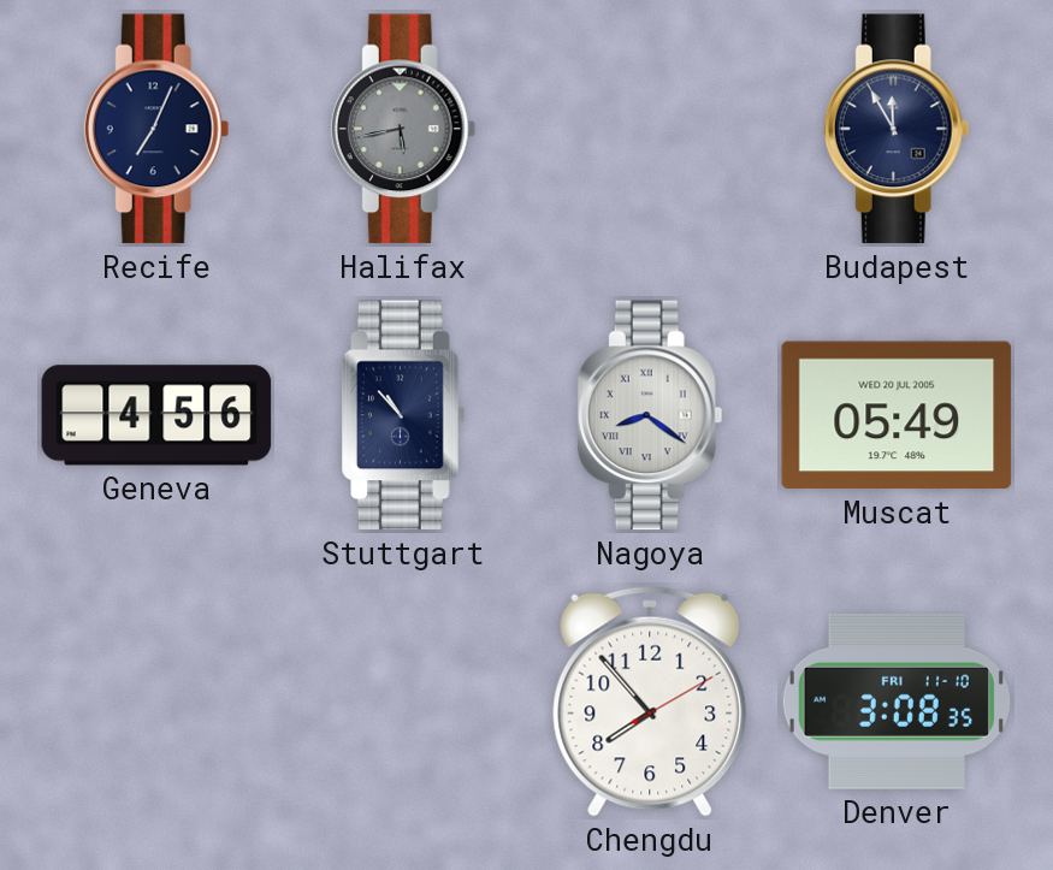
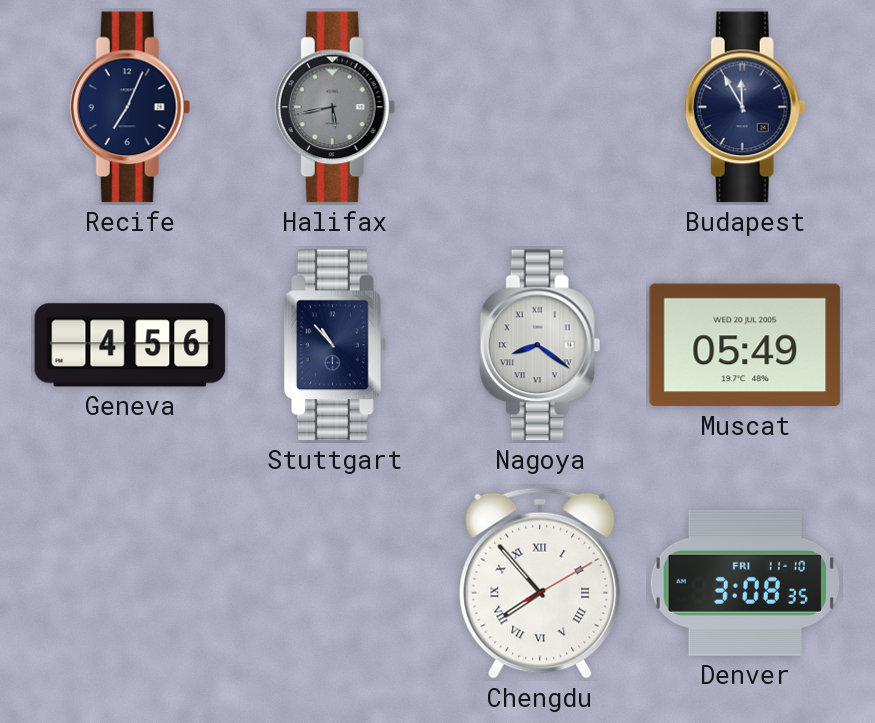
Chengdu numerals: Arabic -> Roman
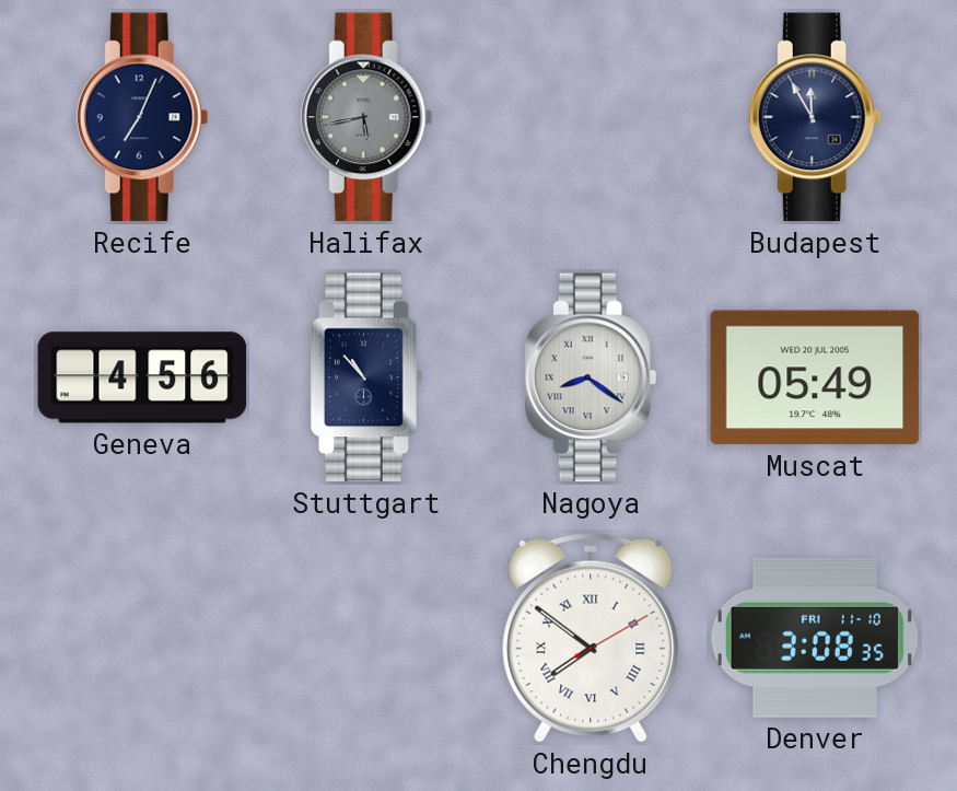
Chengdu: 7:53 -> 7:51
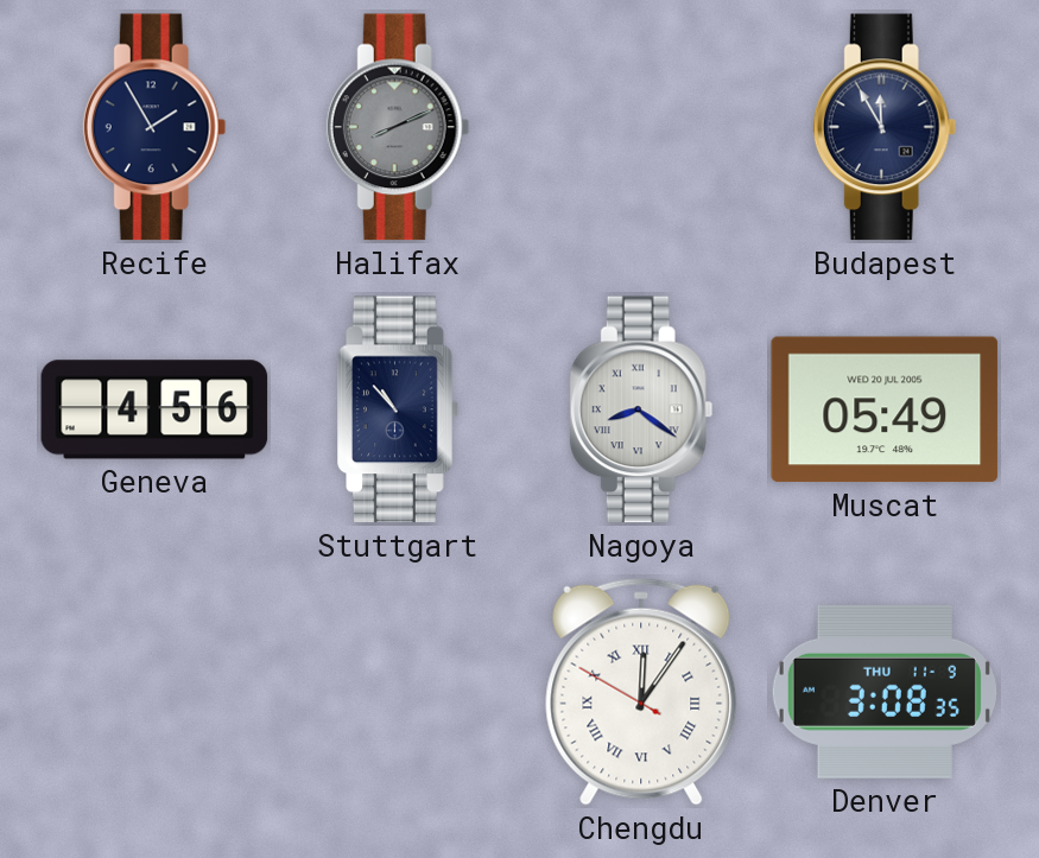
Recife: 7:04 -> 1:55
Halifax: 5:43 -> 8:11
Chengdu: 7:51 -> 12:05
Denver date: FRI 11-10 -> THU 11-9
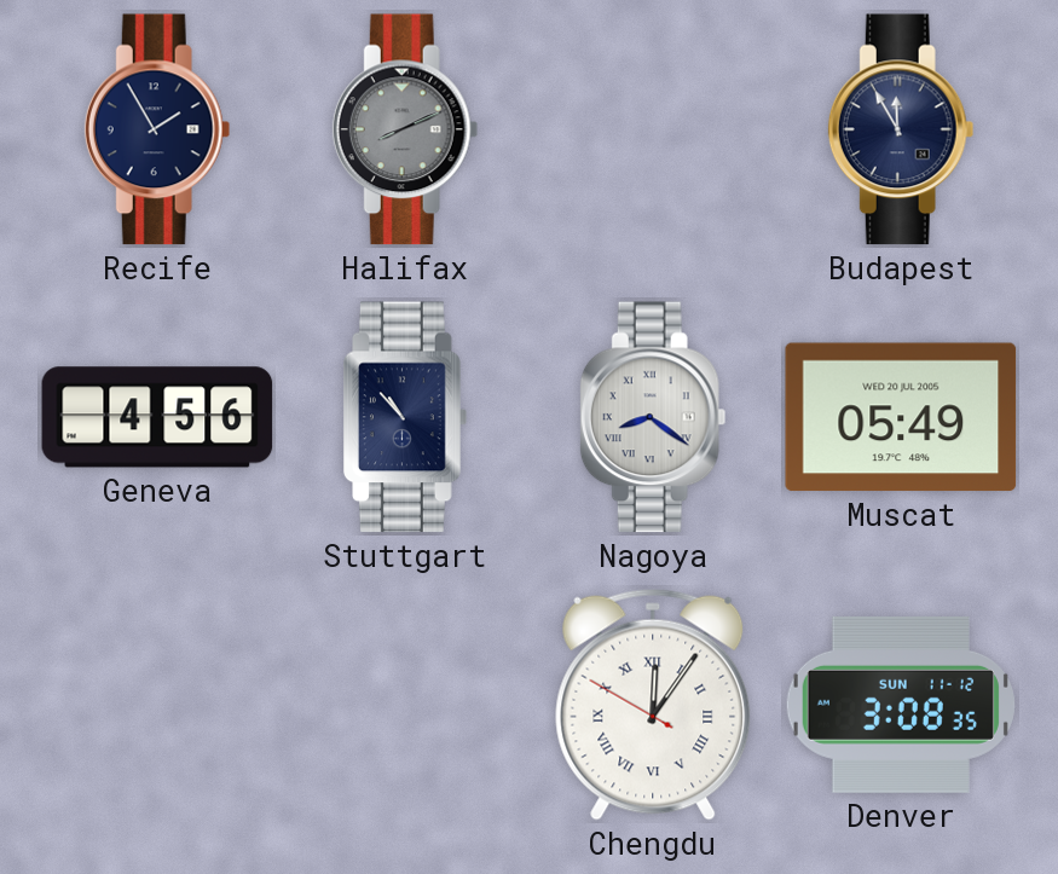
Denver date: THU 11-9 -> SUN 11-12
